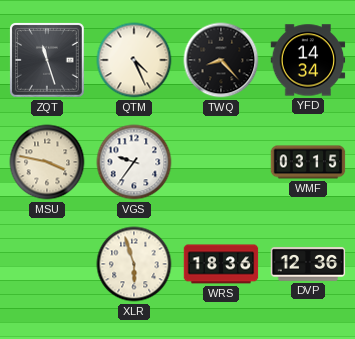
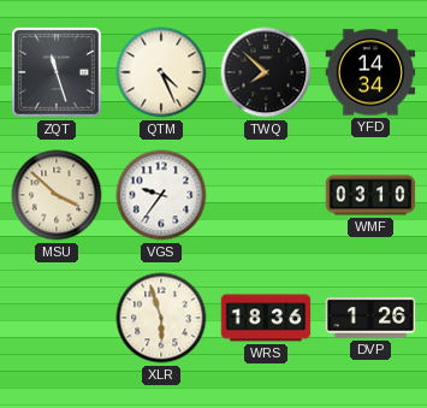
TWQ: 8:23 -> 7:52
MSU: 3:47 -> 3:52
WMF: 03:15 -> 03:10
DVP: 12:36 -> 1:26
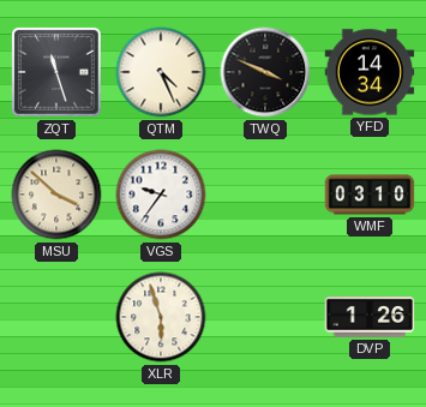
TWQ: 7:52 -> 3:49
WRS: 18:36 -> none
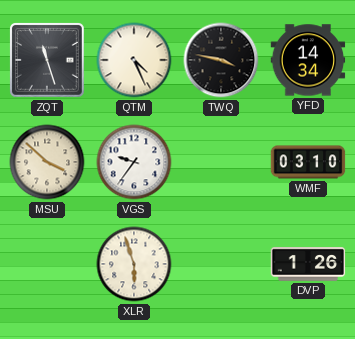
TWQ: 3:49 -> 3:47
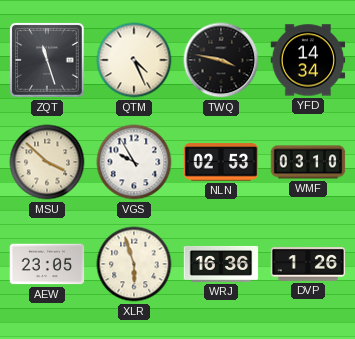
VGS: 9:36 -> 9:55
NLN: none -> 02:53
AEW: none -> 23:05
WRJ: none -> 16:36
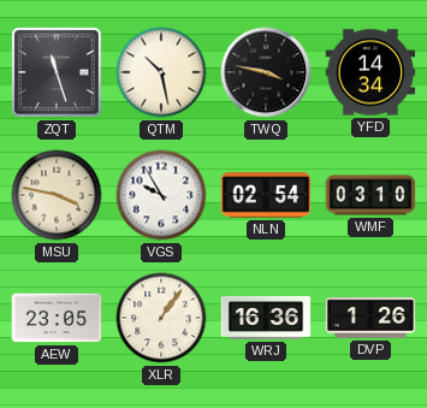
QTM: 4:26 -> 10:28
MSU: 3:52 -> 3:47
NLN: 02:53 -> 02:54
XLR: 5:57 -> 1:06
